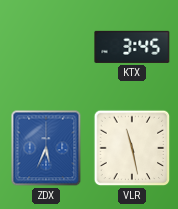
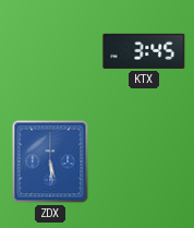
ZDX: 5:34 -> 5:29
VLR: 11:28 -> none
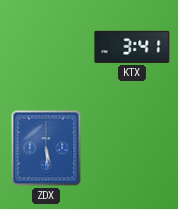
KTX: 3:45 -> 3:41
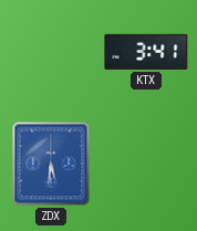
ZDX: 5:29 -> 5:31
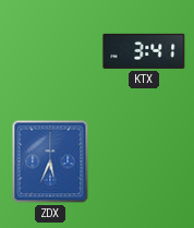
ZDX: 5:31 -> 5:34
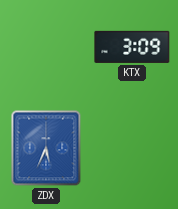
KTX: 3:41 -> 3:09
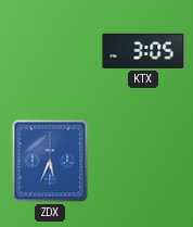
KTX: 3:09 -> 3:05
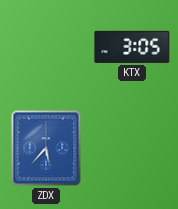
ZDX: 5:34 -> 5:37
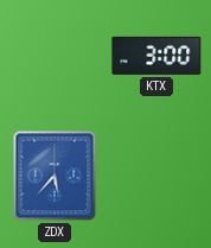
KTX: 3:05 -> 3:00
